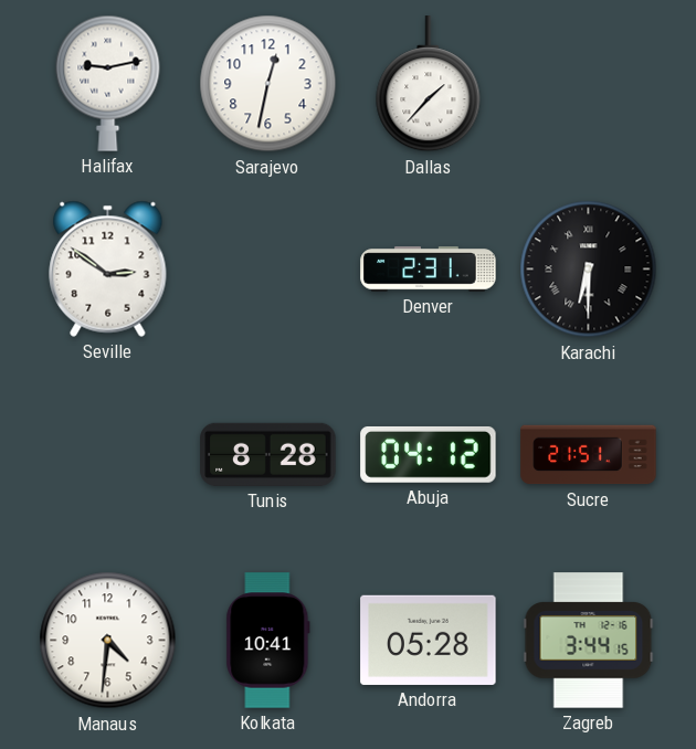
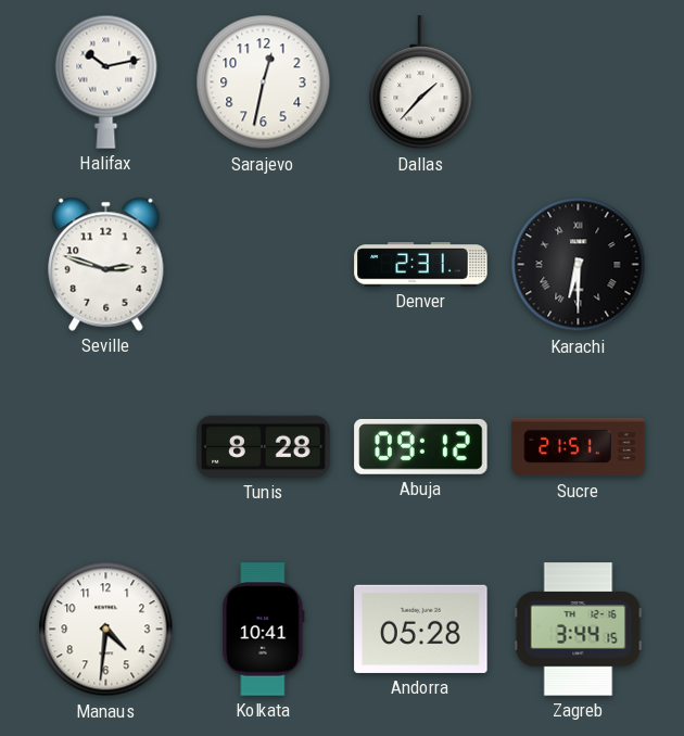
Halifax: 9:13 -> 10:13
Seville: 2:51 -> 2:48
Abuja: 04:12 -> 09:12
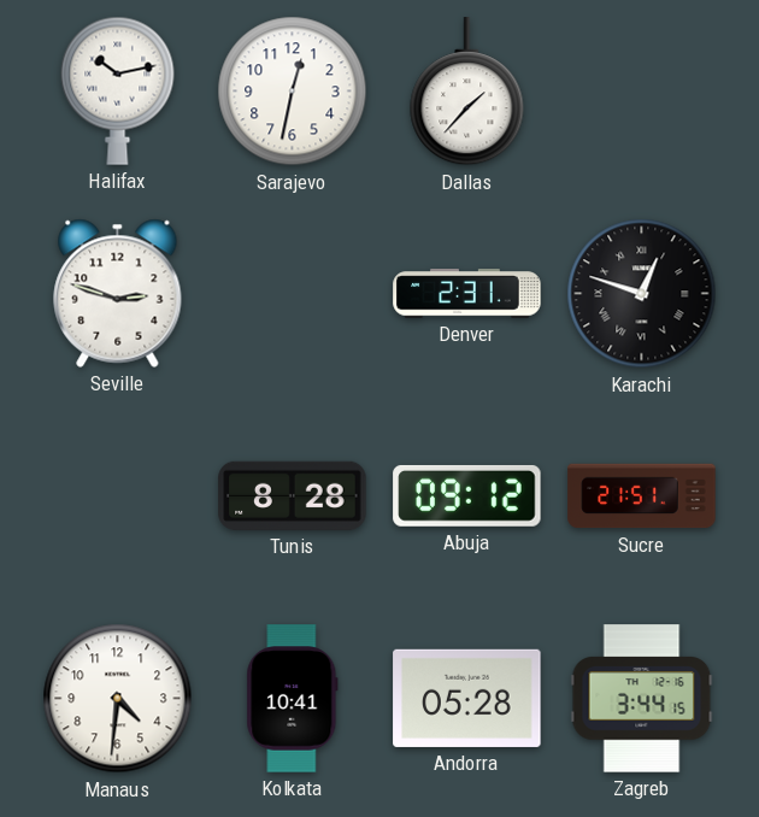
Karachi: 6:30 -> 12:48
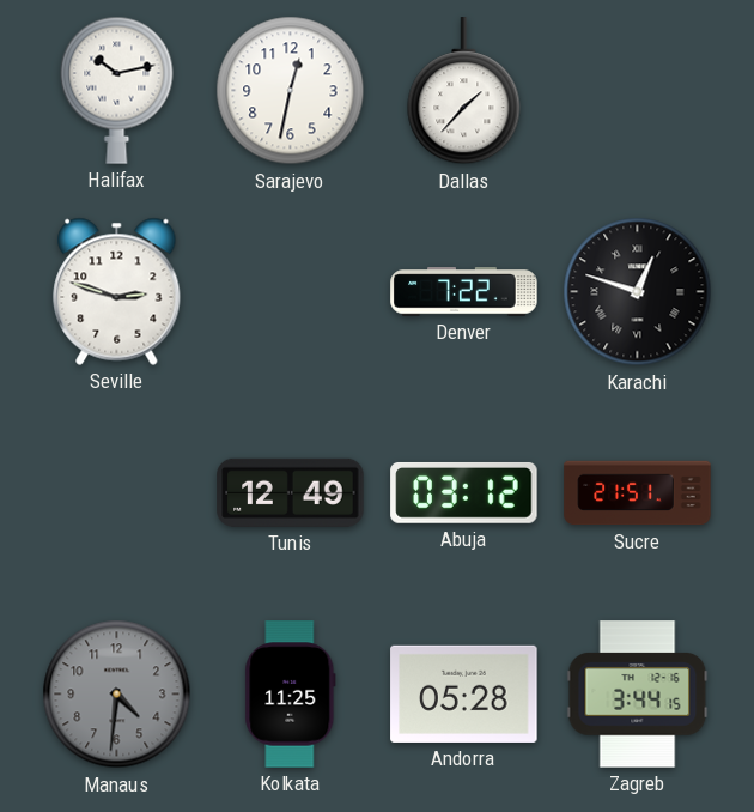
Denver: 2:31 -> 7:22
Tunis: 8:28 -> 12:49
Abuja: 09:12 -> 03:12
Manaus dial: white -> grey
Kolkata: 10:41 -> 11:25
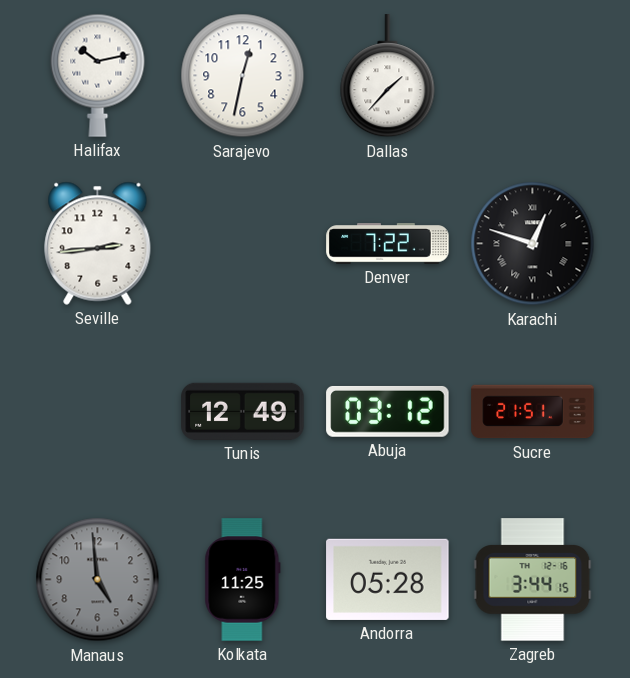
Seville: 2:48 -> 2:44
Manaus: 4:31 -> 4:59
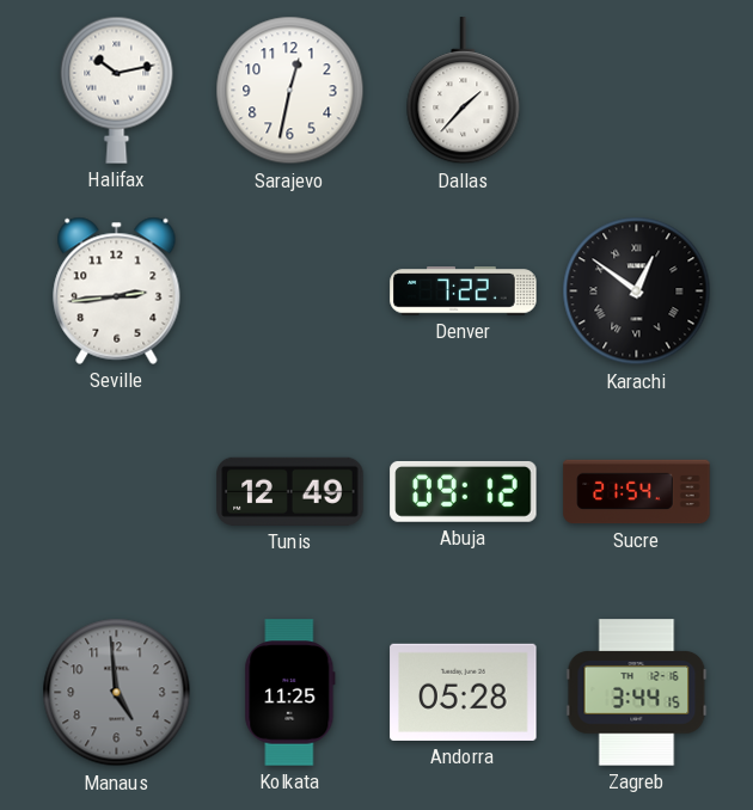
Karachi: 12:48 -> 12:51
Abuja: 03:12 -> 09:12
Sucre: 21:51 -> 21:54
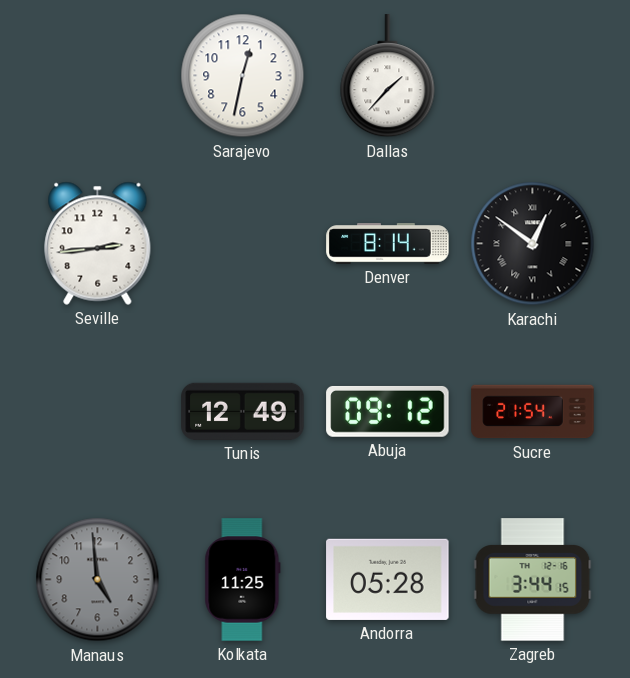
Halifax: 10:13 -> none
Denver: 7:22 -> 8:14
